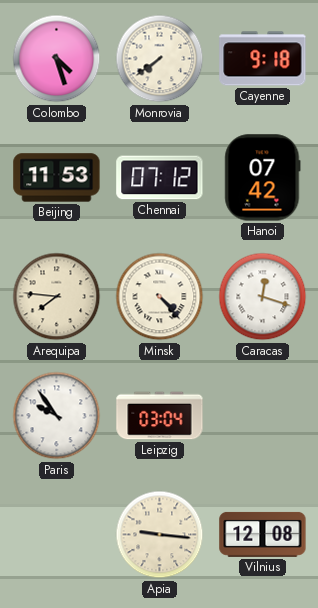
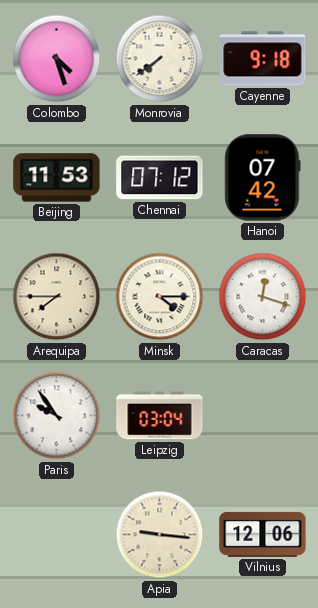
Arequipa: 7:46 -> 7:45
Minsk: 4:23 -> 4:15
Vilnius: 12:08 -> 12:06
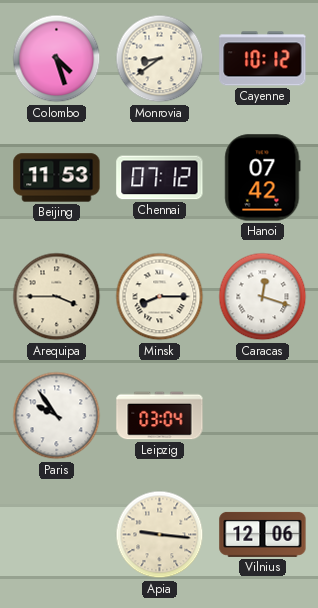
Monrovia: 7:39 -> 8:39
Cayenne: 9:18 -> 10:12
Arequipa: 7:45 -> 3:45
Minsk: 4:15 -> 8:15
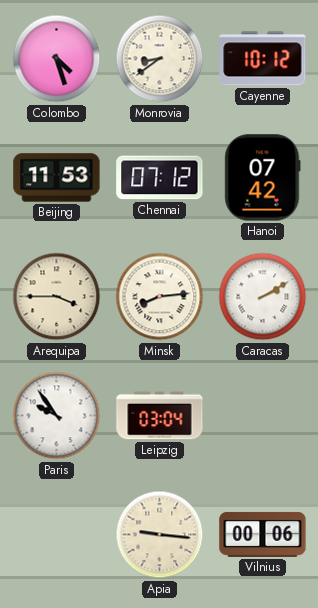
Minsk: 8:15 -> 8:14
Caracas: 12:18 -> 2:10
Vilnius: 12:06 -> 00:06
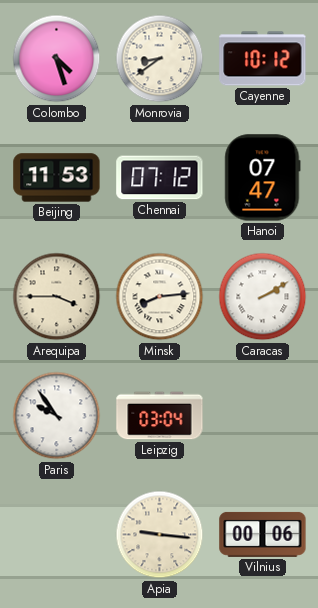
Hanoi: 07:42 -> 07:47
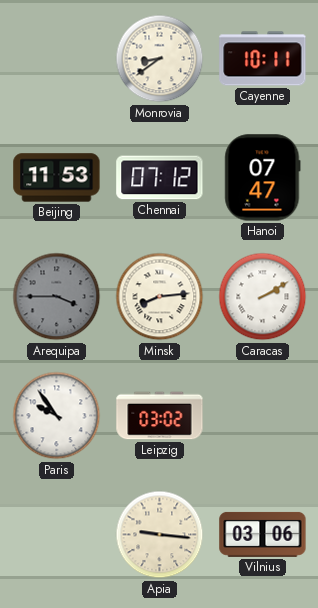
Colombo: 4:27 -> none
Cayenne: 10:12 -> 10:11
Arequipa dial: cream -> grey
Leipzig: 03:04 -> 03:02
Vilnius: 00:06 -> 03:06
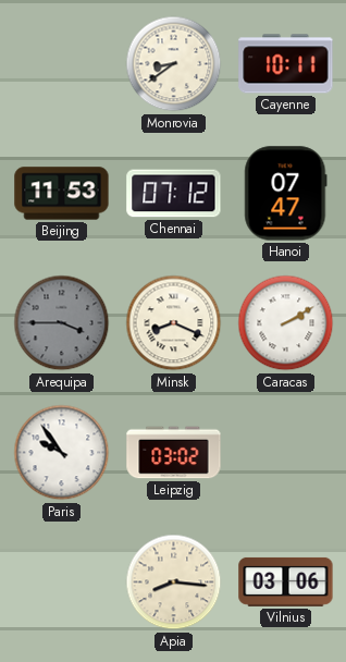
Minsk: 8:14 -> 8:19
Apia: 9:16 -> 8:16
